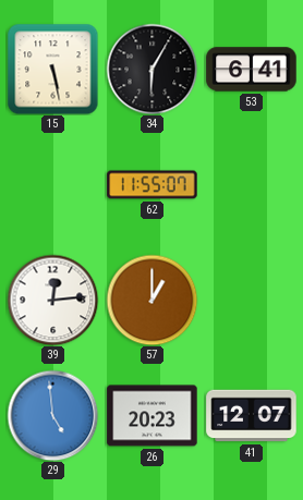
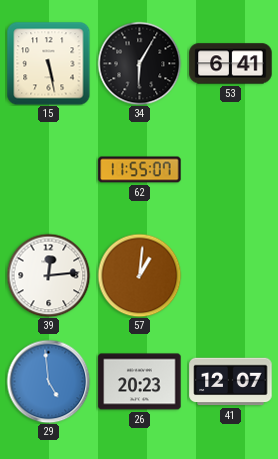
57: 1:00 -> 1:01
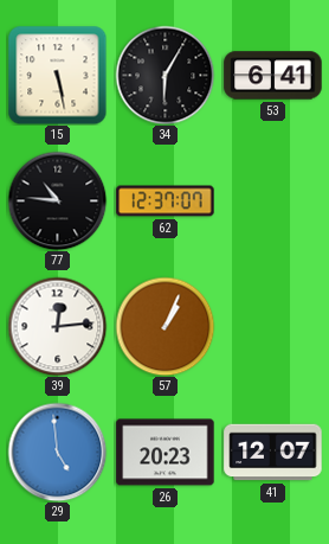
77: none -> 10:46
62: 11:55 -> 12:37
57: 1:01 -> 1:04
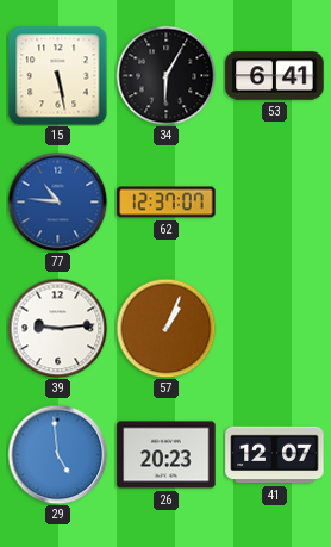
77 dial: black -> blue
39: 12:14 -> 9:14
